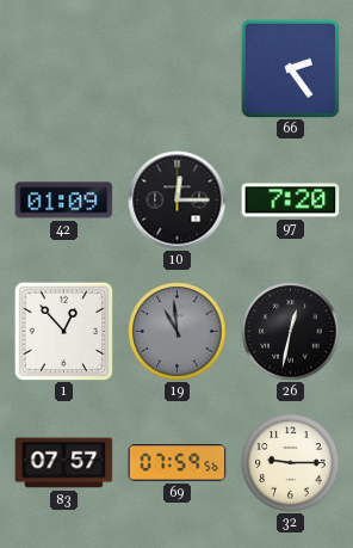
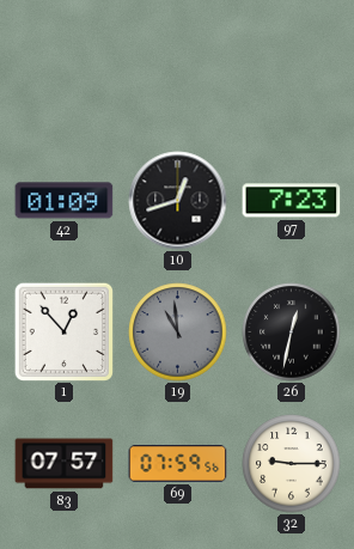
66: 2:24 -> none
10: 12:15 -> 12:42
97: 7:20 -> 7:23
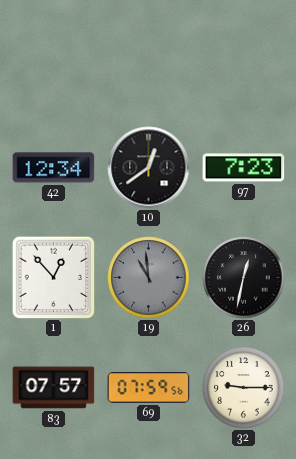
42: 01:09 -> 12:34
10: 12:42 -> 12:39
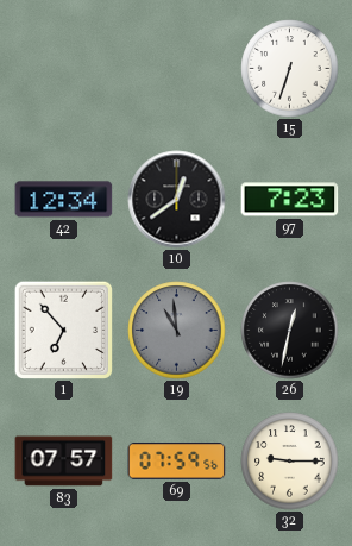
15: none -> 6:33
1: 12:53 -> 6:53
